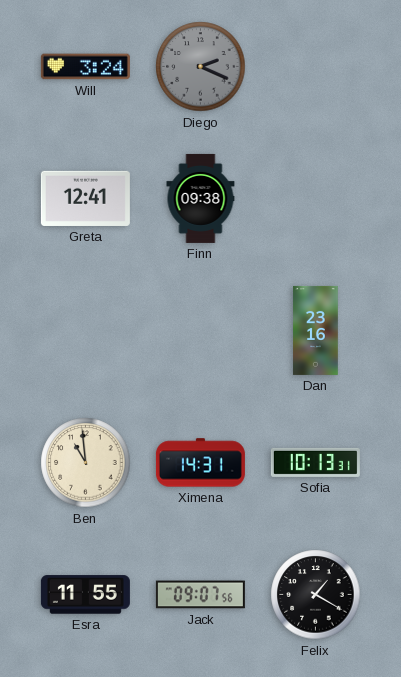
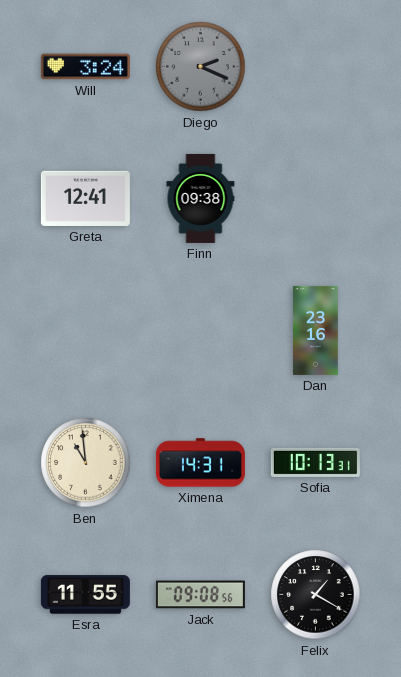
Jack: 09:07 -> 09:08
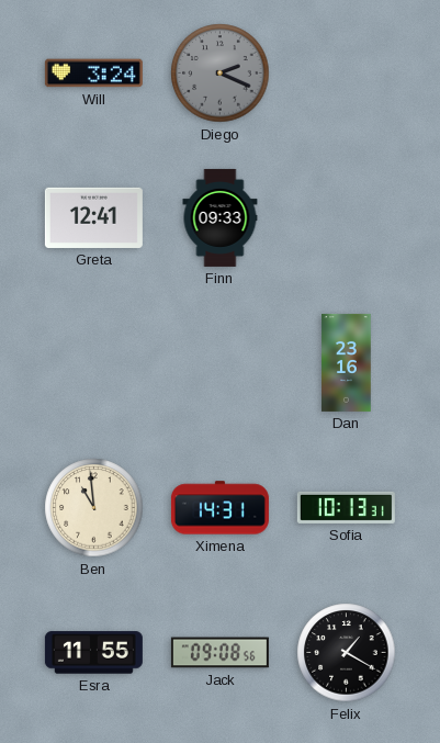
Finn: 09:38 -> 09:33
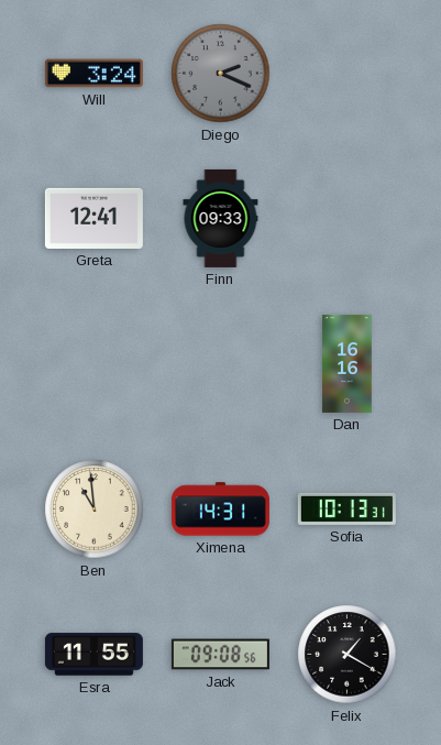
Dan: 23:16 -> 16:16
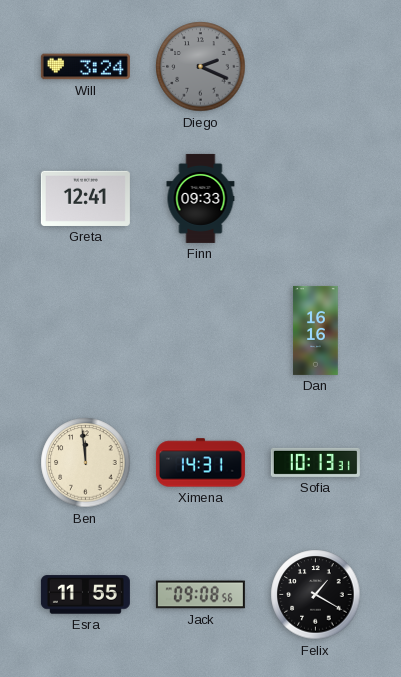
Ben: 10:59 -> 11:59
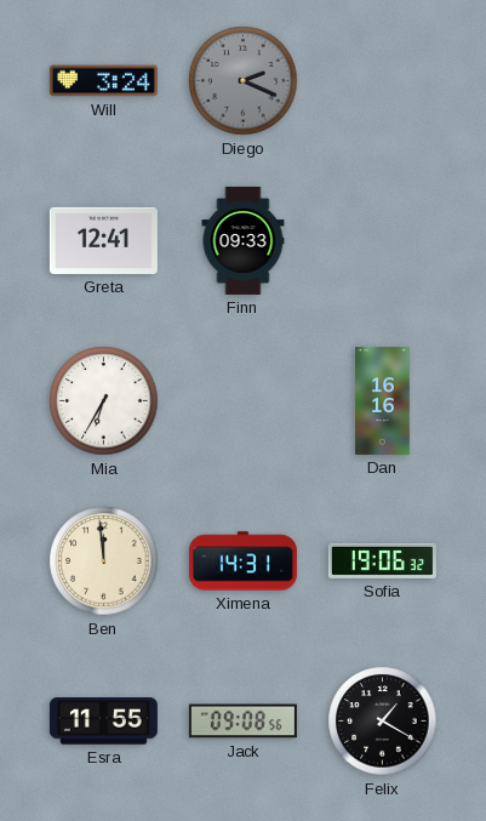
Mia: none -> 6:35
Sofia: 10:13 -> 19:06
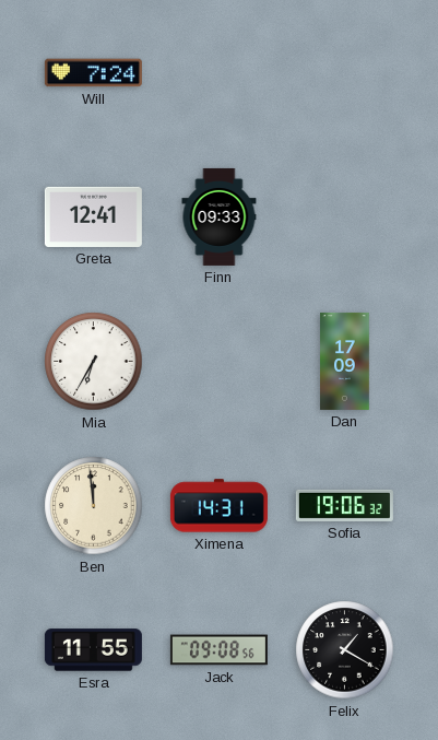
Will: 3:24 -> 7:24
Diego: 2:19 -> none
Dan: 16:16 -> 17:09
